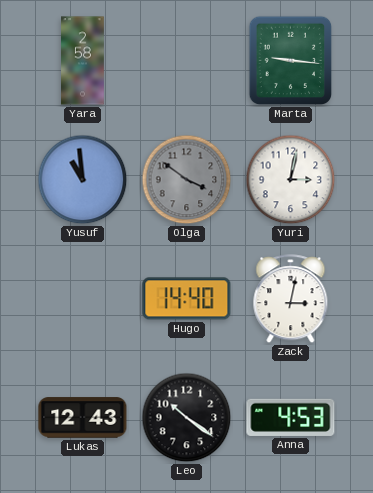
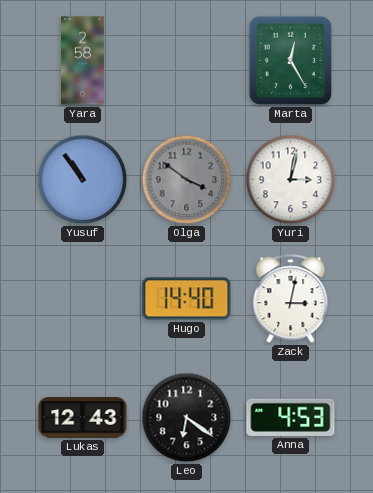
Marta: 9:16 -> 12:25
Yusuf: 10:59 -> 10:54
Leo: 10:21 -> 6:21
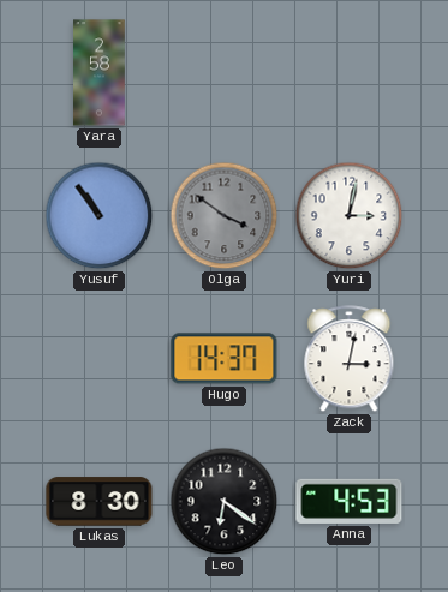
Marta: 12:25 -> none
Hugo: 14:40 -> 14:37
Lukas: 12:43 -> 8:30
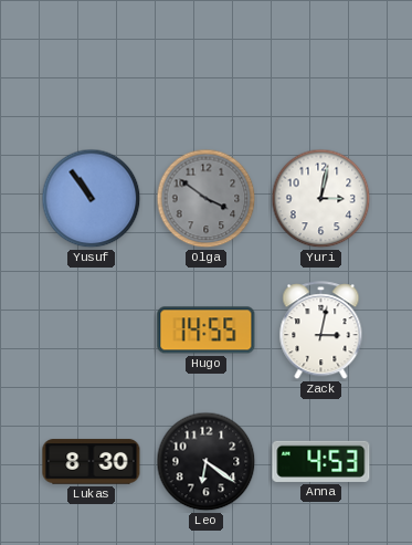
Yara: 2:58 -> none
Hugo: 14:37 -> 14:55
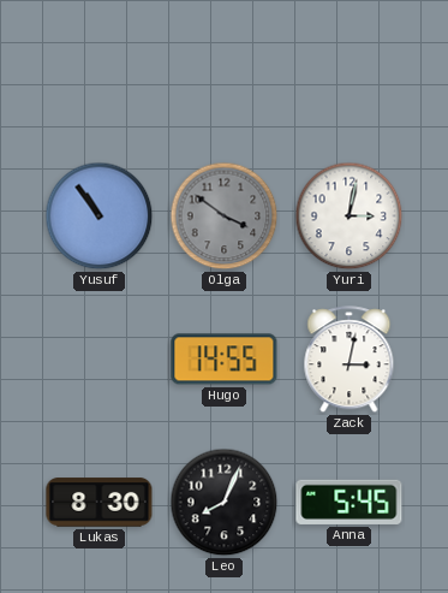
Leo: 6:21 -> 8:04
Anna: 4:53 -> 5:45
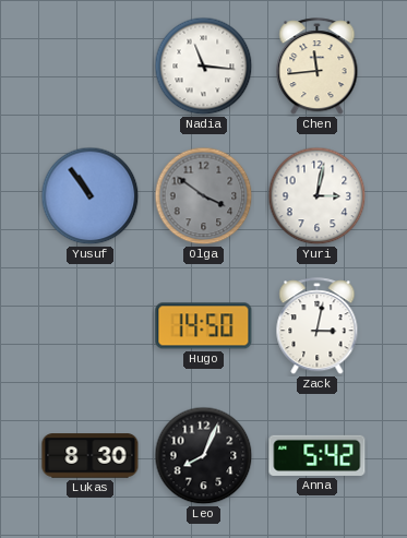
Nadia: none -> 11:16
Chen: none -> 11:44
Hugo: 14:55 -> 14:50
Anna: 5:45 -> 5:42
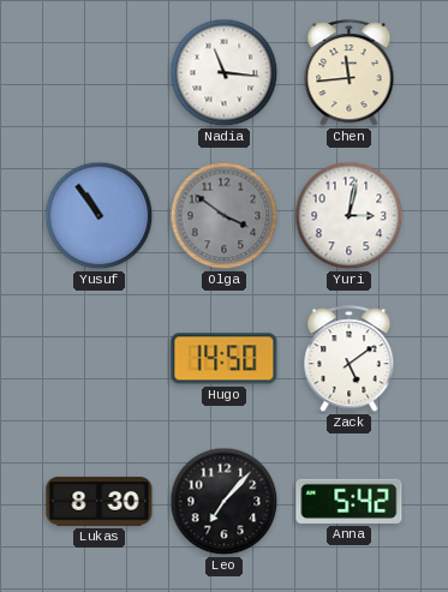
Zack: 3:02 -> 5:09
Leo: 8:04 -> 7:07
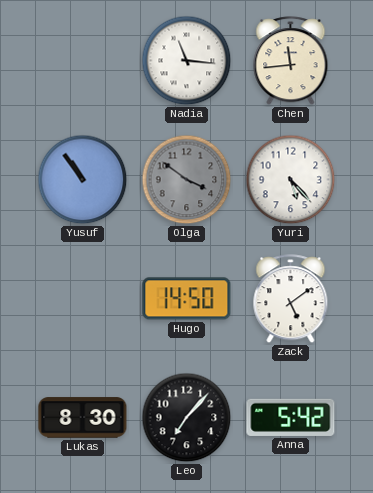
Yuri: 3:02 -> 5:23
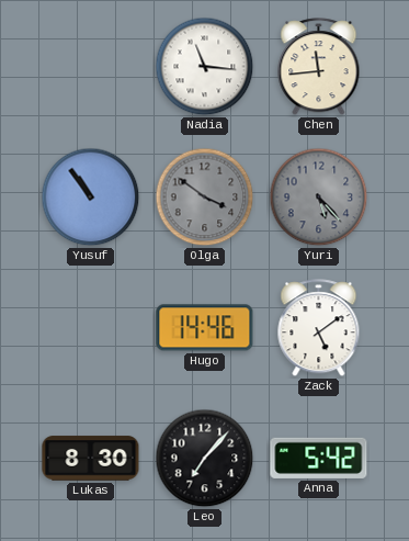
Yuri dial: white -> grey
Hugo: 14:50 -> 14:46
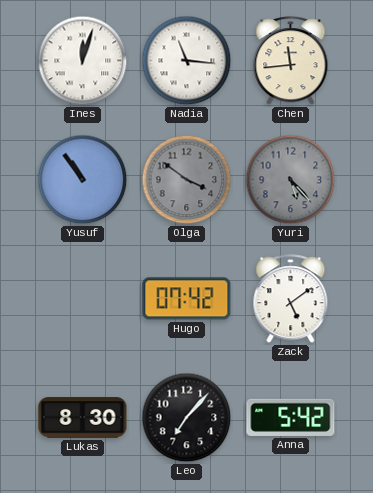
Ines: none -> 12:03
Hugo: 14:46 -> 07:42
